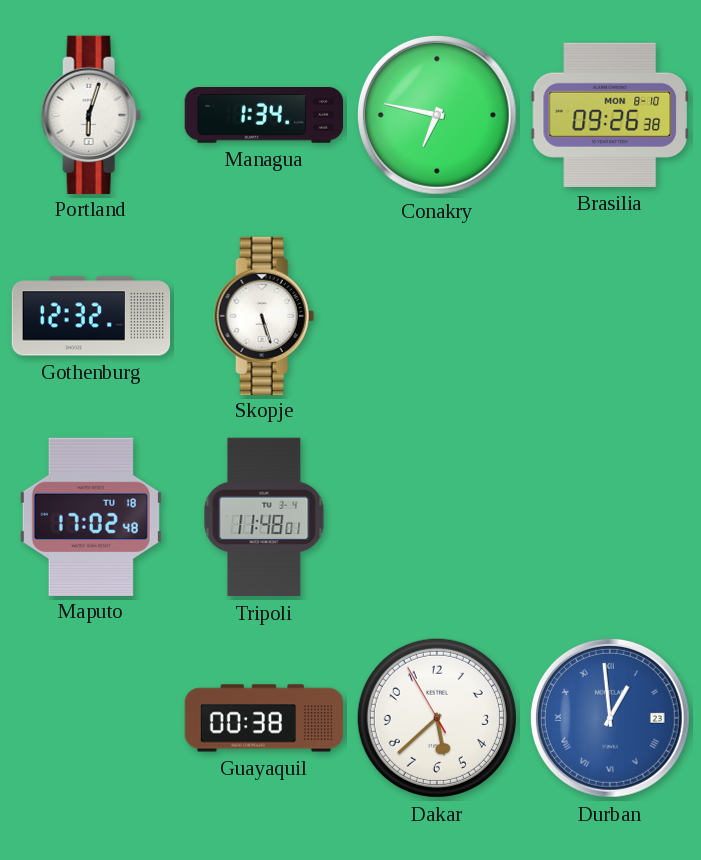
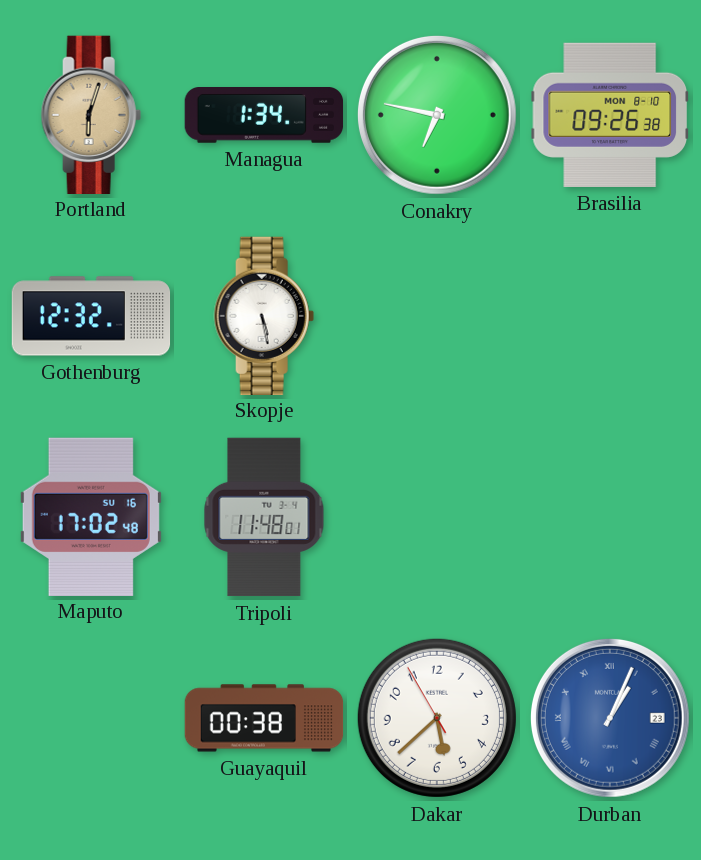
Portland dial: white -> champagne
Skopje: 5:27 -> 5:28
Maputo date: TU 18 -> SU 16
Durban: 12:59 -> 1:04
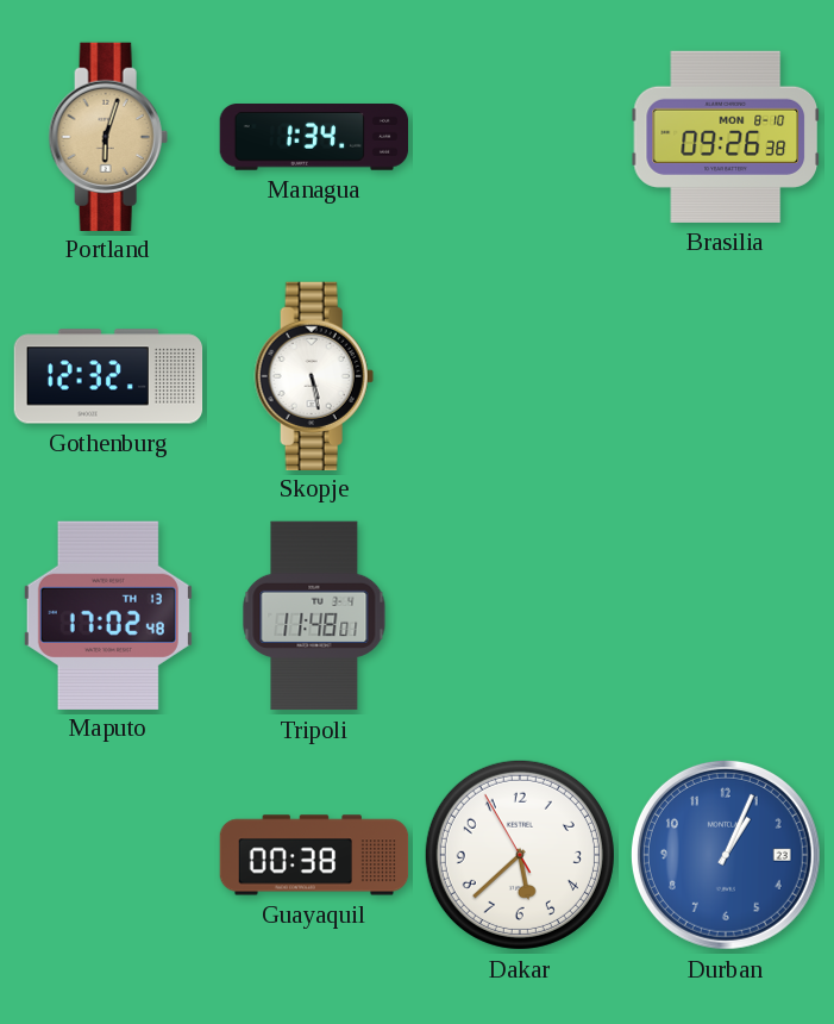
Conakry: 6:47 -> none
Maputo date: SU 16 -> TH 13
Durban numerals: Roman -> Arabic
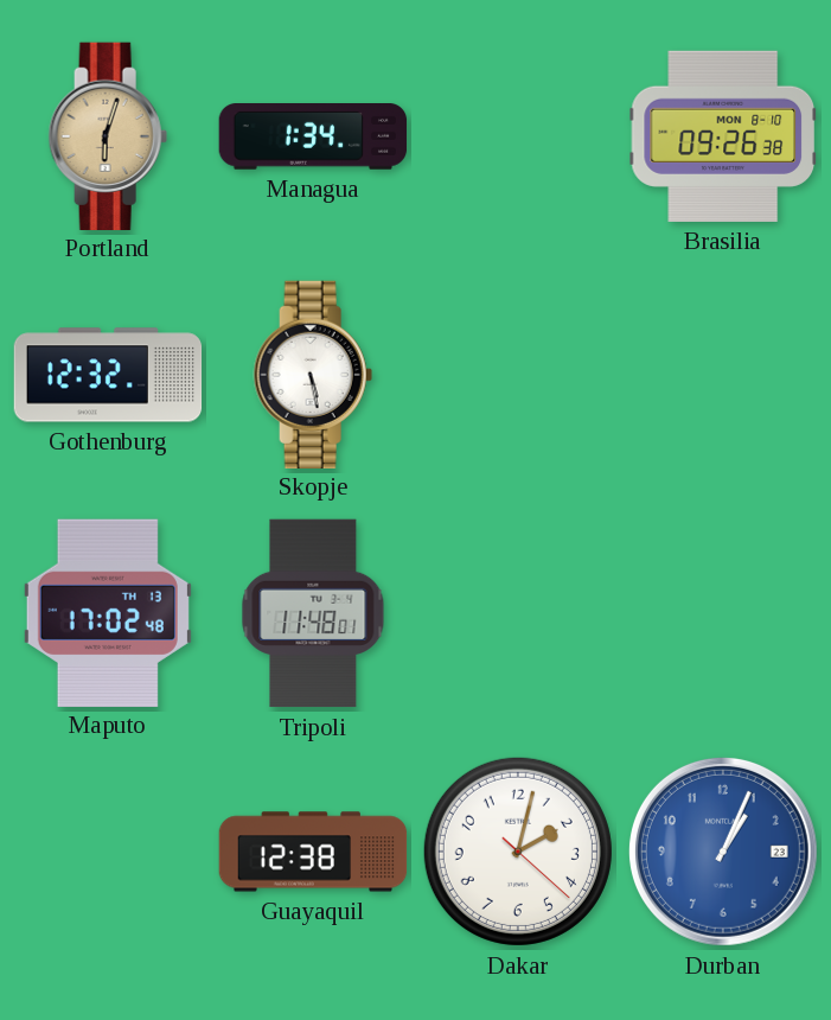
Guayaquil: 00:38 -> 12:38
Dakar: 5:37 -> 2:02
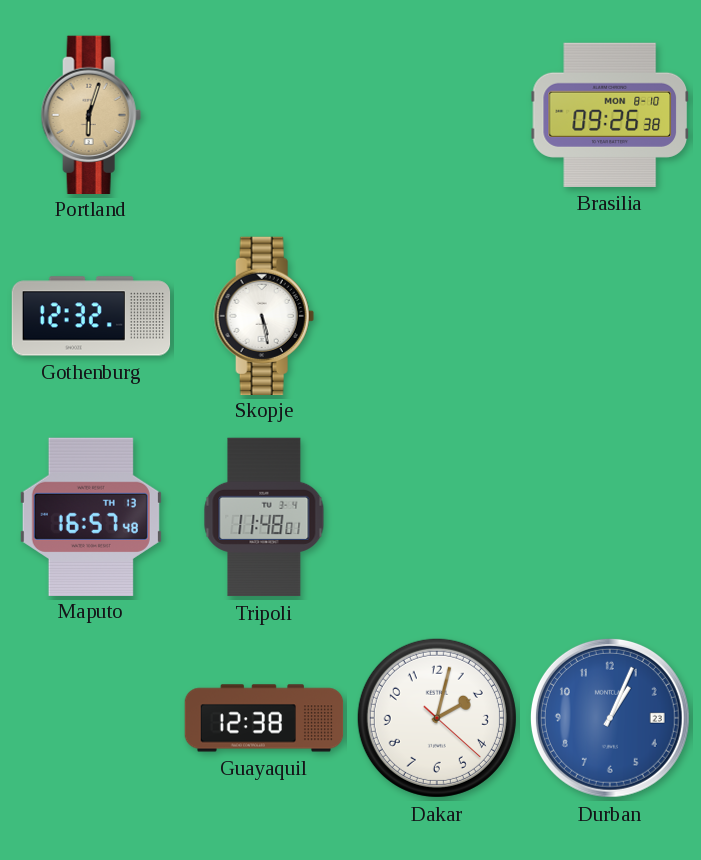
Managua: 1:34 -> none
Maputo: 17:02 -> 16:57
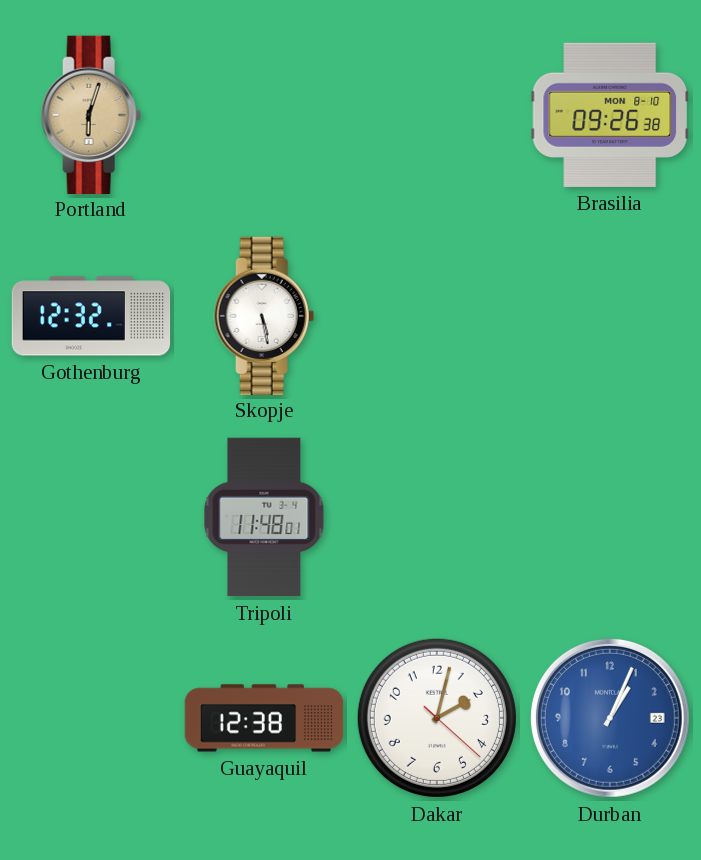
Maputo: 16:57 -> none
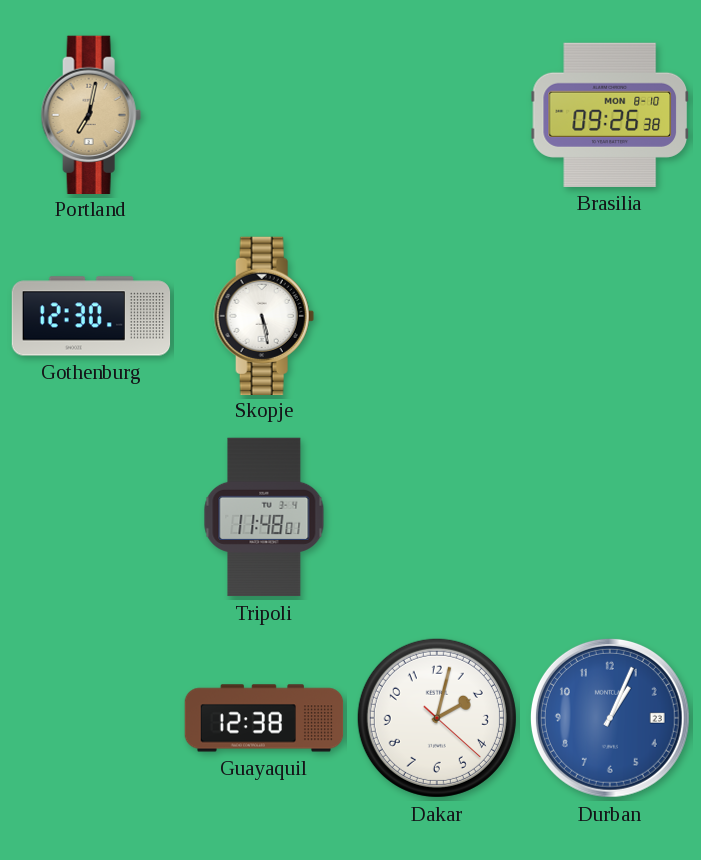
Portland: 6:03 -> 7:02
Gothenburg: 12:32 -> 12:30
